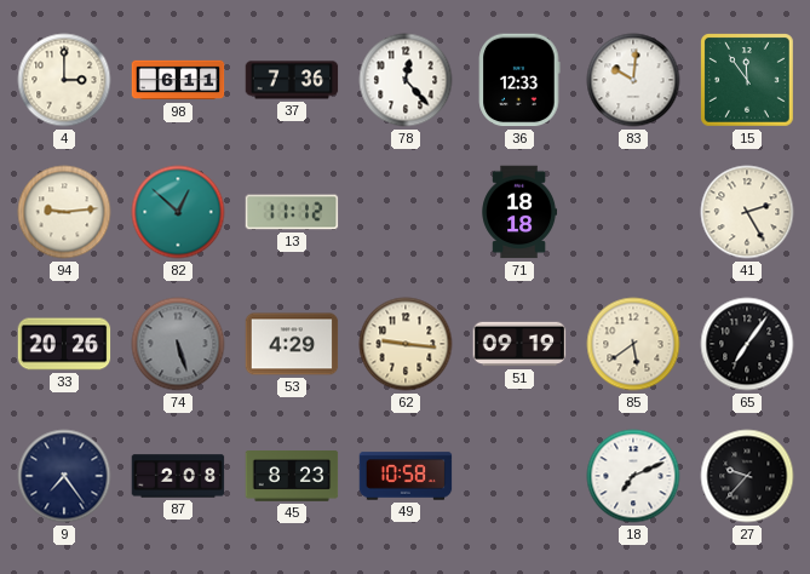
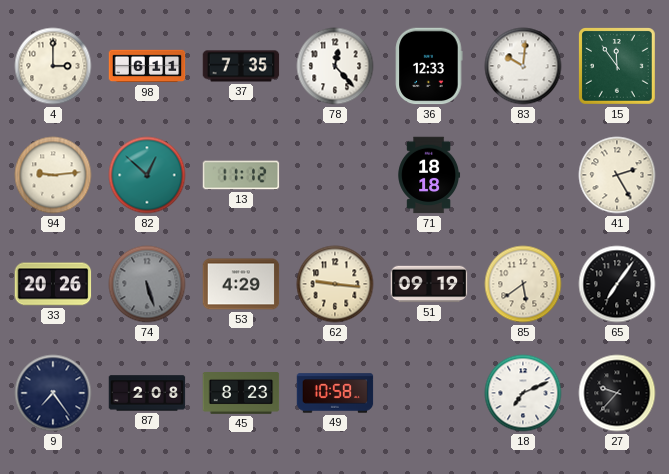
37: 7:36 -> 7:35
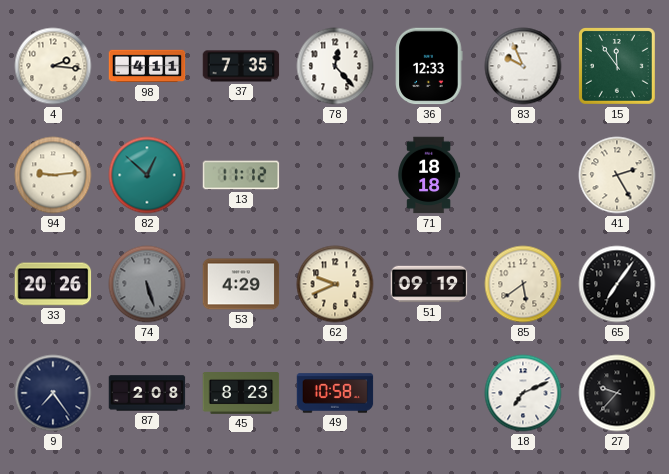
4: 3:00 -> 2:16
98: 6:11 -> 4:11
83: 10:01 -> 9:56
62: 9:16 -> 9:41
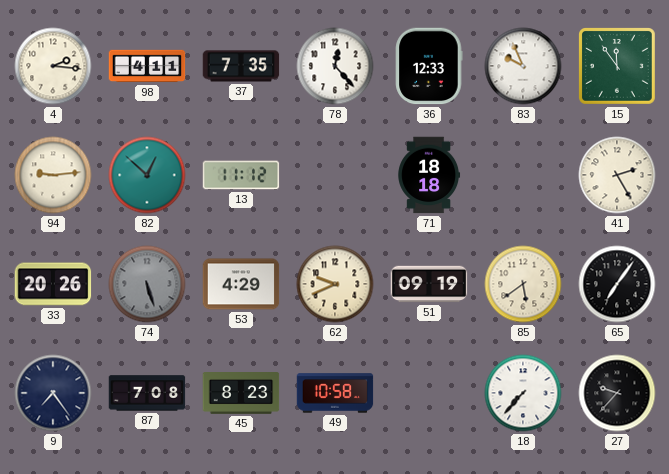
87: 2:08 -> 7:08
18: 7:11 -> 7:37
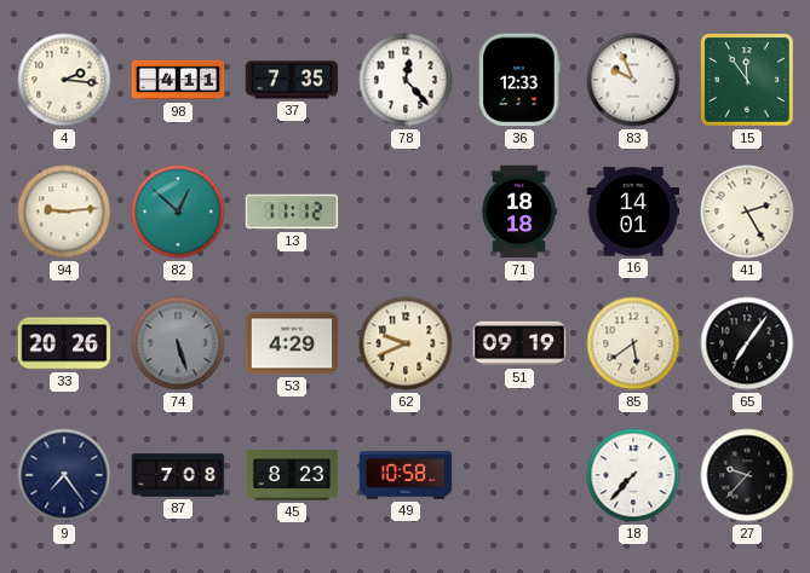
16: none -> 14:01
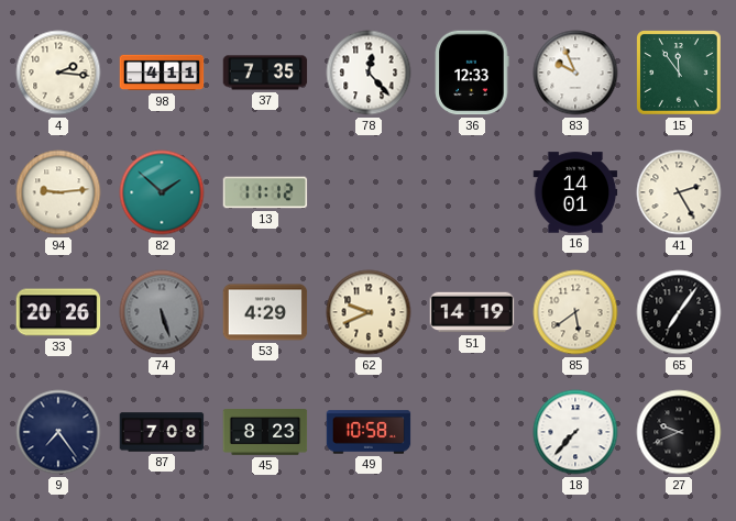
82: 12:52 -> 1:52
71: 18:18 -> none
51: 09:19 -> 14:19
27: 9:37 -> 9:41
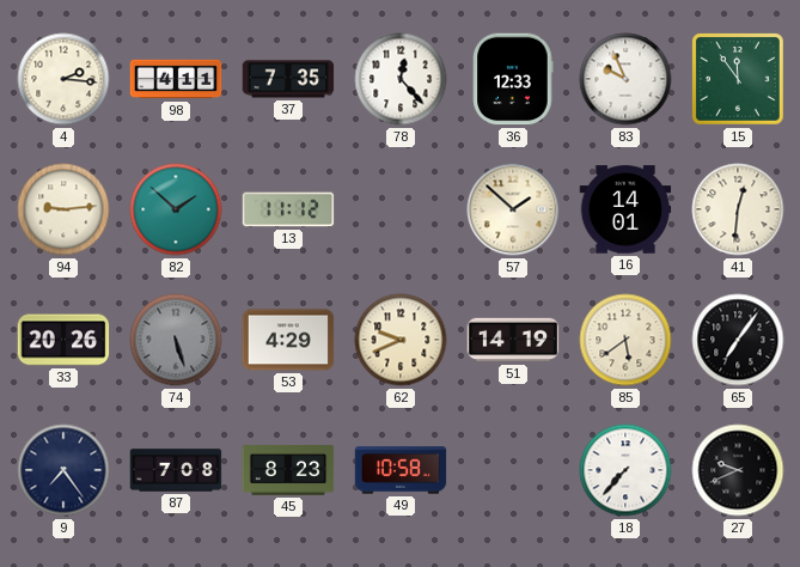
57: none -> 1:52
41: 2:25 -> 12:31
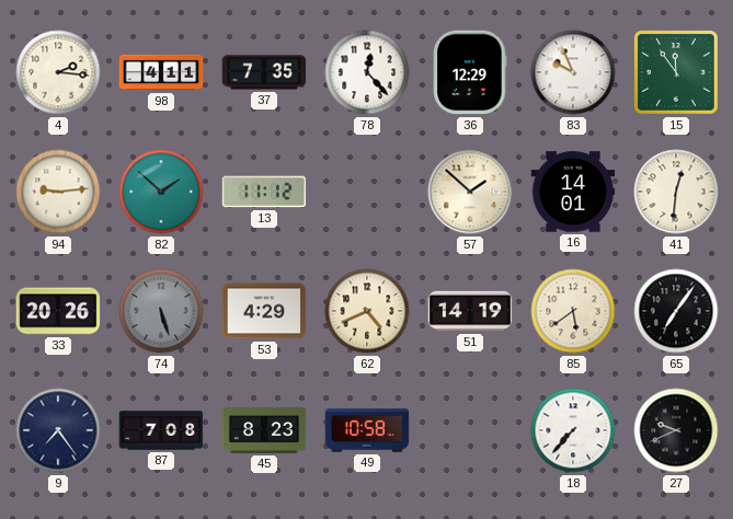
36: 12:33 -> 12:29
62: 9:41 -> 4:41
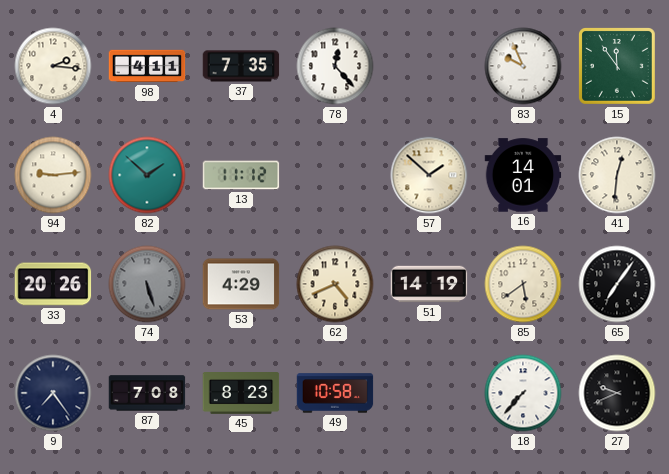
36: 12:29 -> none
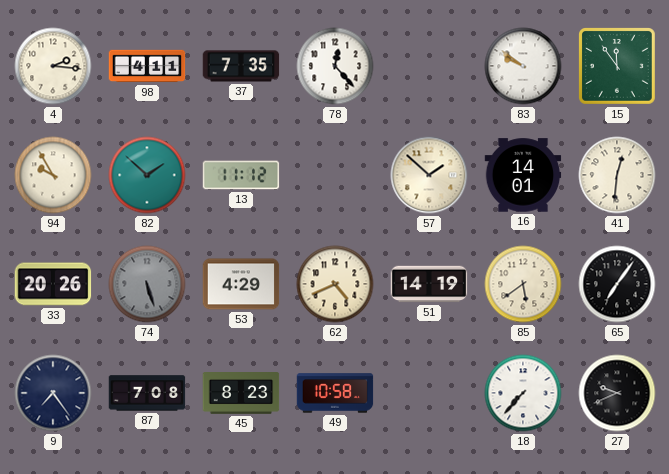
83: 9:56 -> 9:51
94: 9:14 -> 9:55
